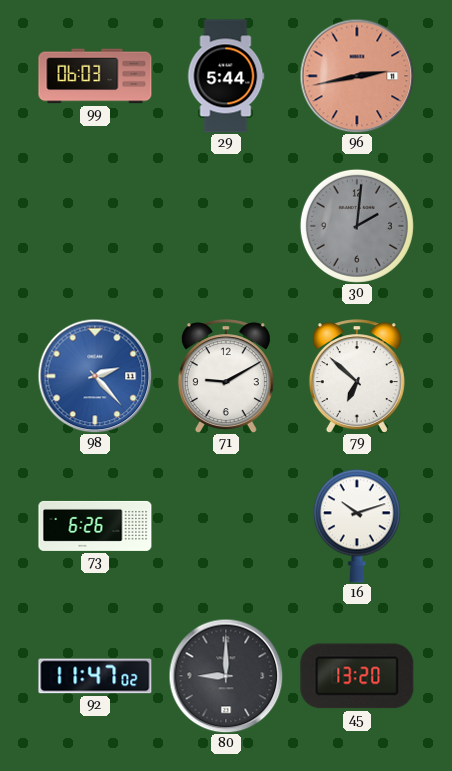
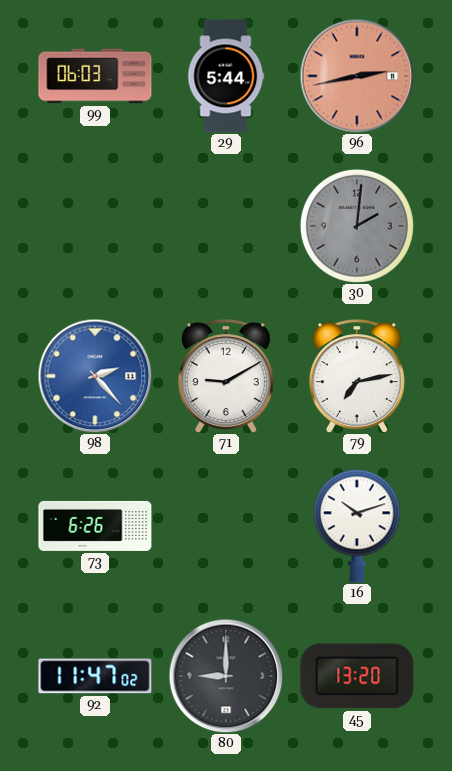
79: 6:52 -> 7:13
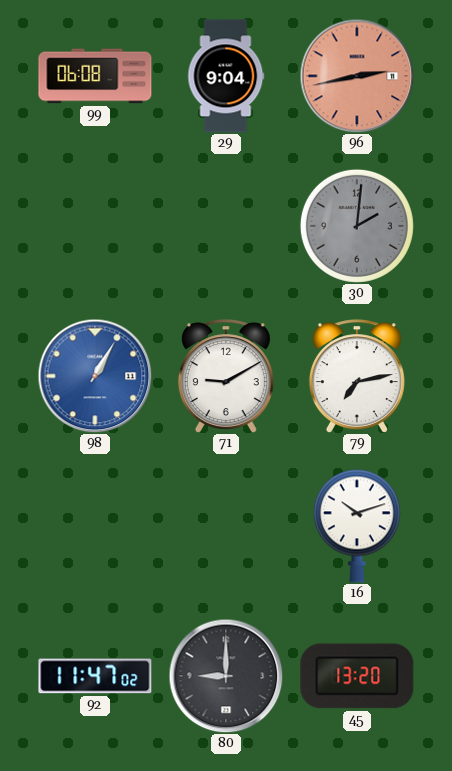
99: 06:03 -> 06:08
29: 5:44 -> 9:04
98: 2:23 -> 1:05
73: 6:26 -> none
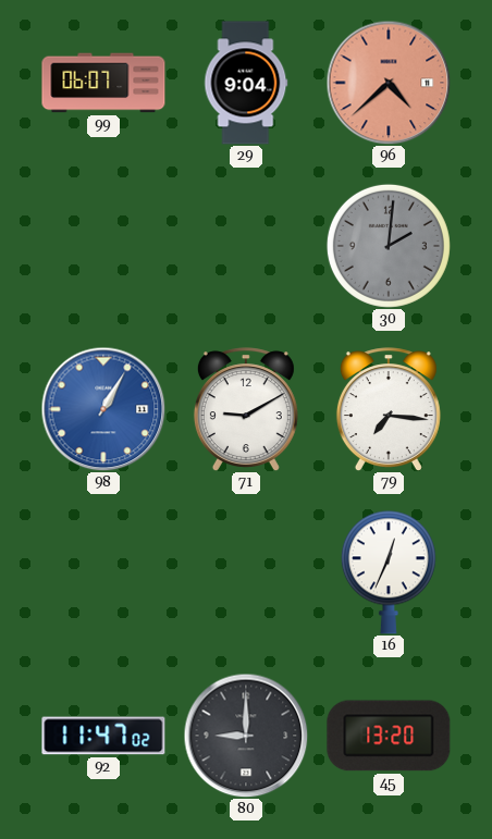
99: 06:08 -> 06:07
96: 2:43 -> 4:38
79: 7:13 -> 7:16
16: 10:12 -> 12:34
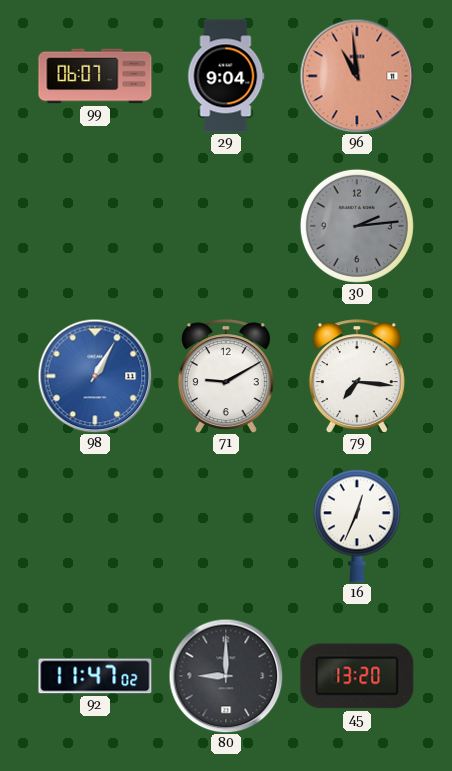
96: 4:38 -> 10:59
30: 2:01 -> 2:14
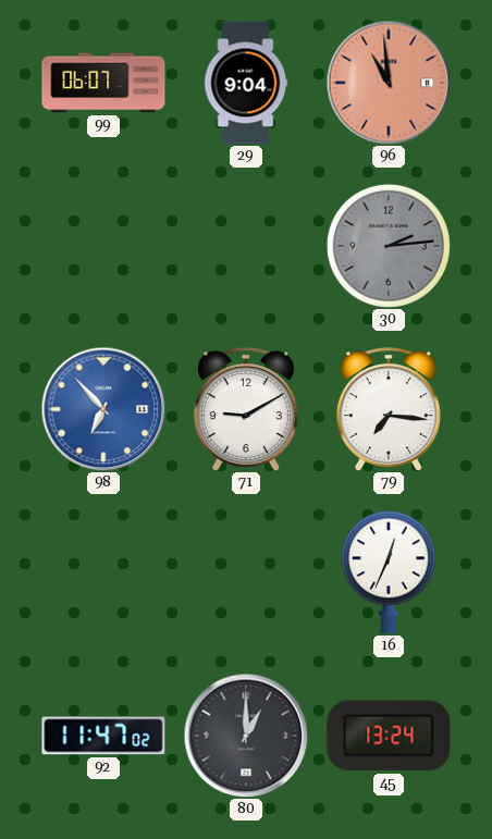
98: 1:05 -> 6:53
80: 9:00 -> 1:00
45: 13:20 -> 13:24
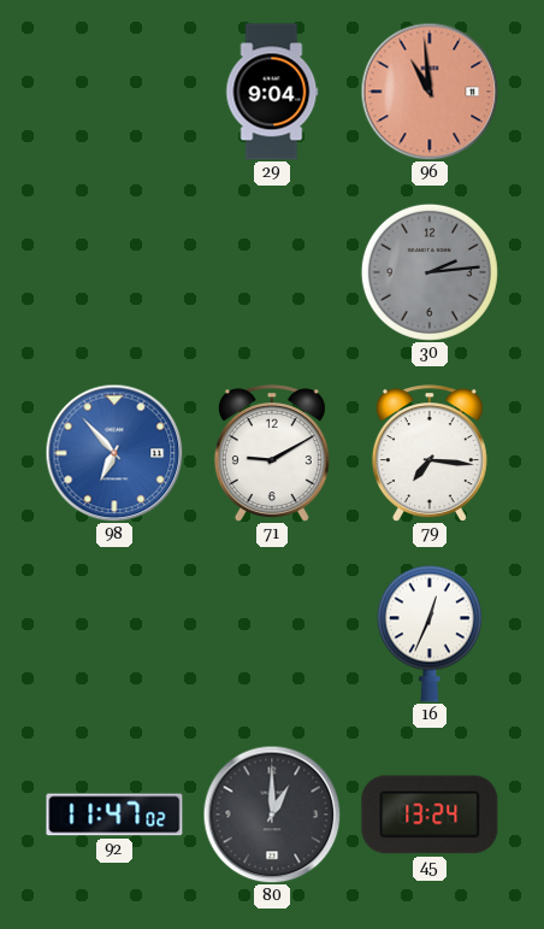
99: 06:07 -> none
